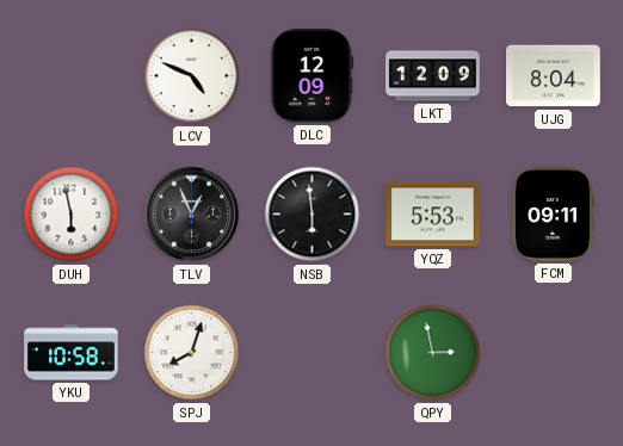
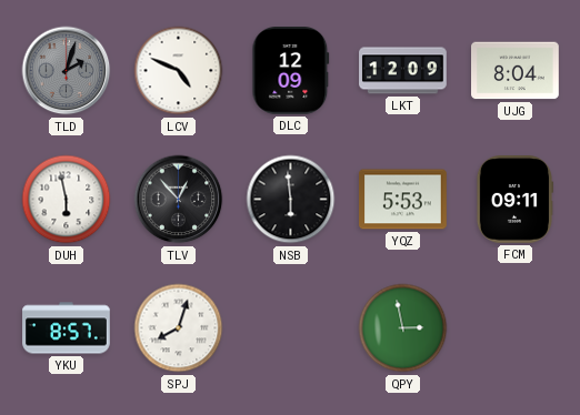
TLD: none -> 2:03
TLV: 12:56 -> 12:53
YKU: 10:58 -> 8:57
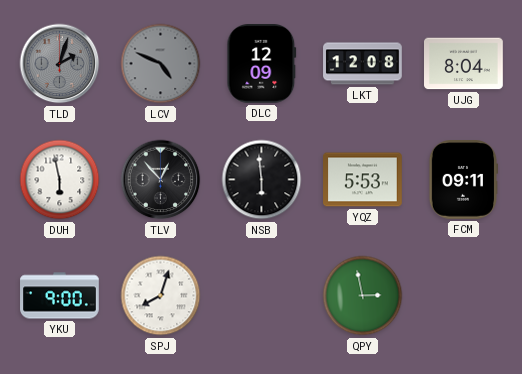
LCV dial: white -> grey
LKT: 12:09 -> 12:08
YKU: 8:57 -> 9:00
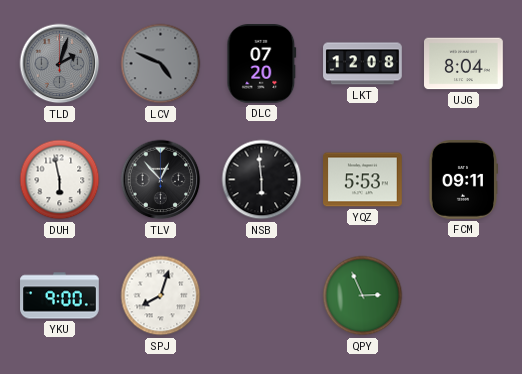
DLC: 12:09 -> 07:20
QPY: 2:58 -> 2:56
